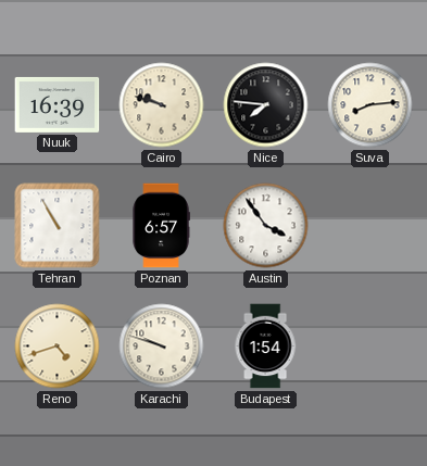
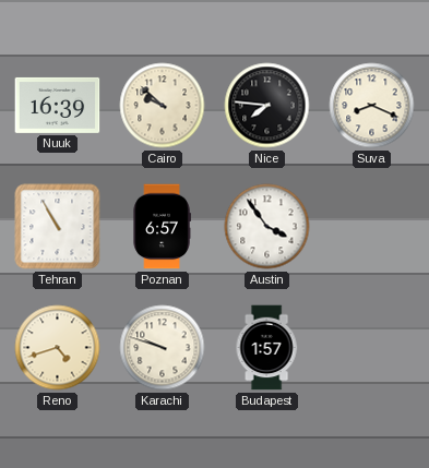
Cairo: 9:48 -> 9:52
Suva: 8:14 -> 8:19
Budapest: 1:54 -> 1:57
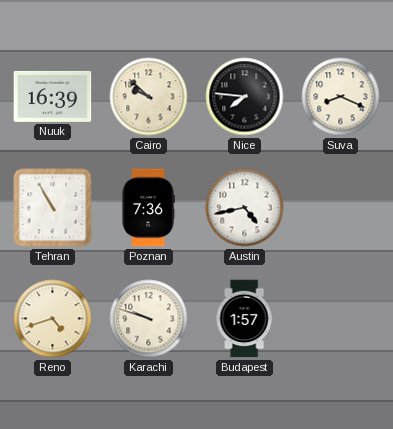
Poznan: 6:57 -> 7:36
Austin: 3:54 -> 4:43
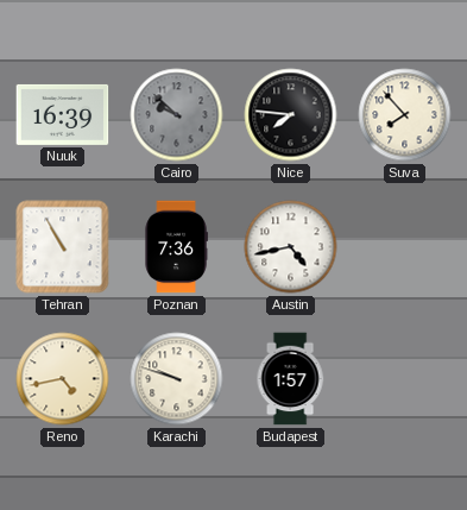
Cairo dial: cream -> grey
Suva: 8:19 -> 7:53
Reno: 4:42 -> 4:43
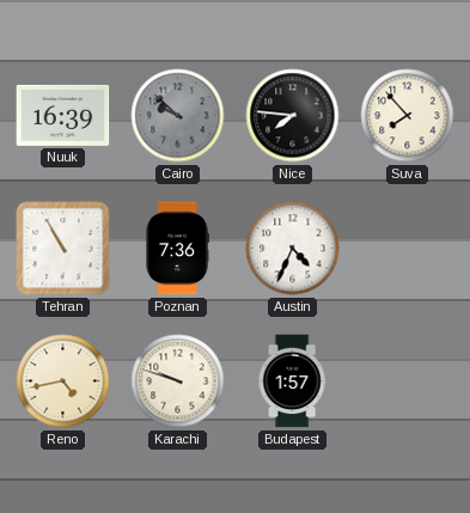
Austin: 4:43 -> 4:34
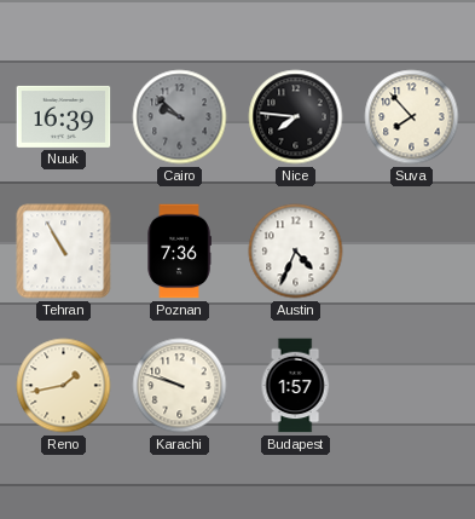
Reno: 4:43 -> 1:43
